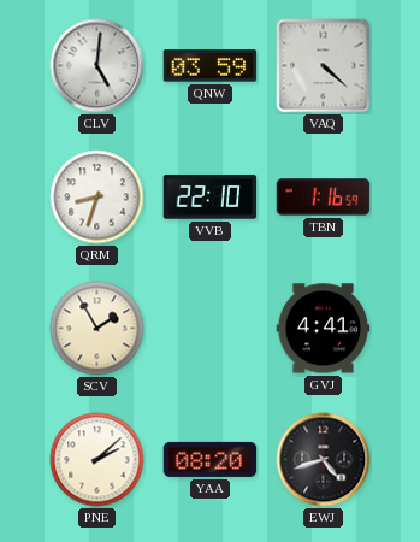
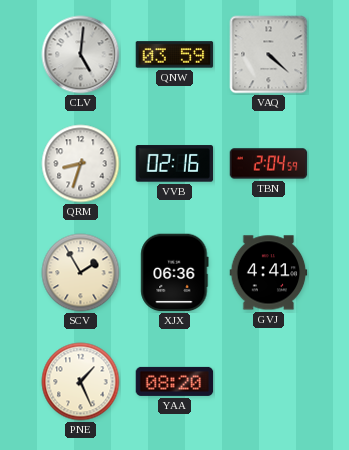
VVB: 22:10 -> 02:16
TBN: 1:16 -> 2:04
XJX: none -> 06:36
PNE: 2:08 -> 1:26
EWJ: 4:42 -> none
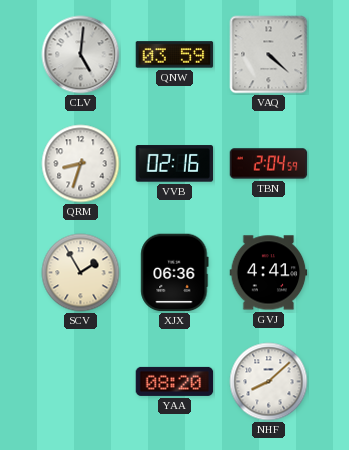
PNE: 1:26 -> none
NHF: none -> 8:08
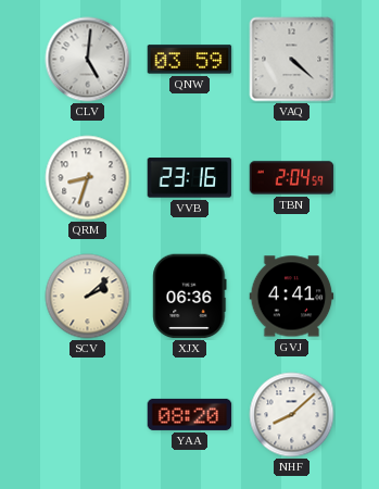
VVB: 02:16 -> 23:16
SCV: 1:55 -> 2:08
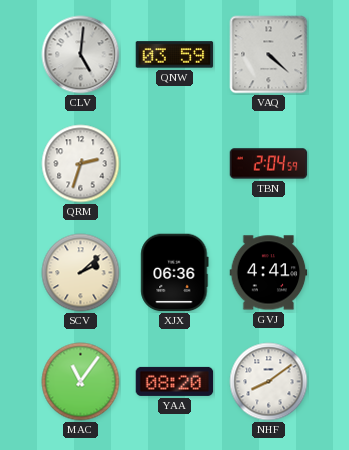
QRM: 8:33 -> 2:33
VVB: 23:16 -> none
MAC: none -> 11:06
NHF: 8:08 -> 8:09
